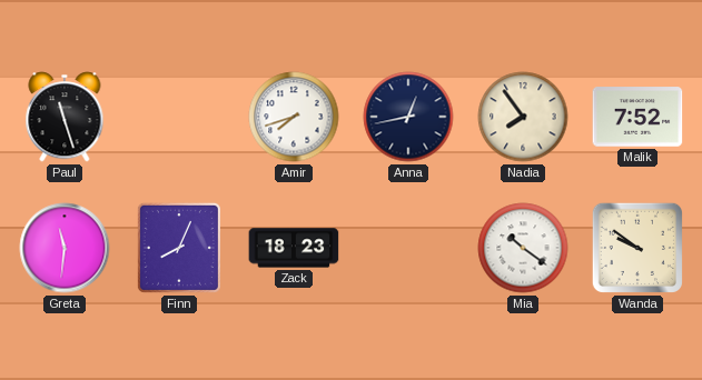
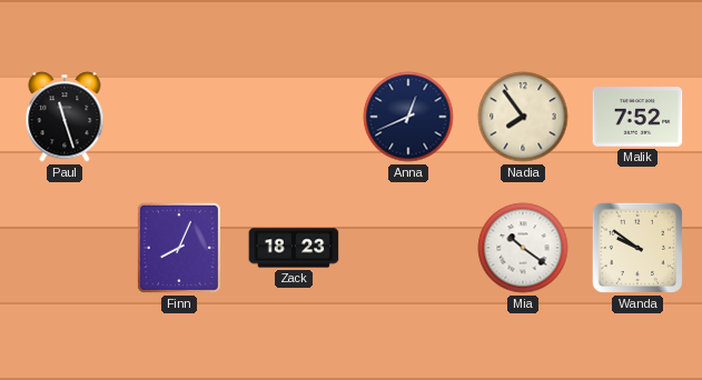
Amir: 7:42 -> none
Anna: 12:43 -> 12:41
Greta: 11:31 -> none
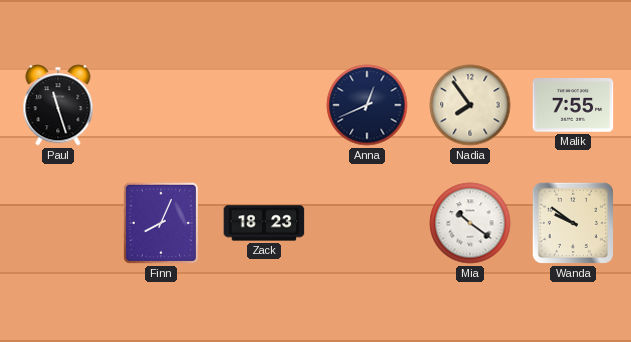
Malik: 7:52 -> 7:55
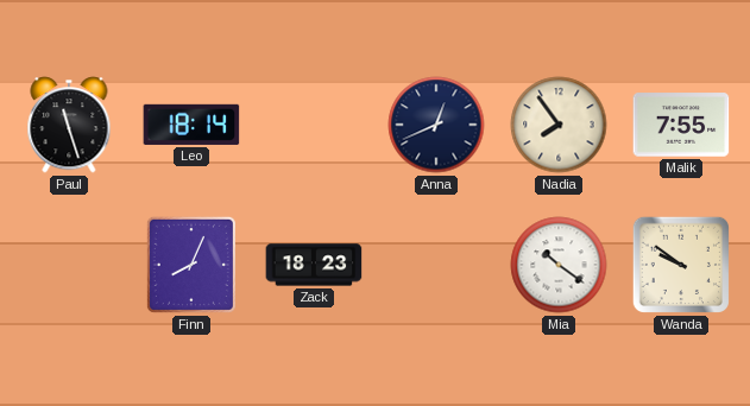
Leo: none -> 18:14
